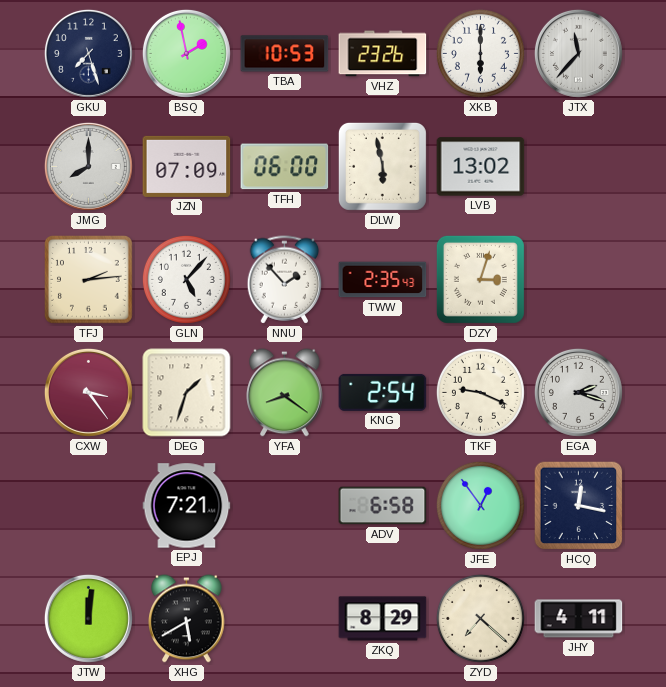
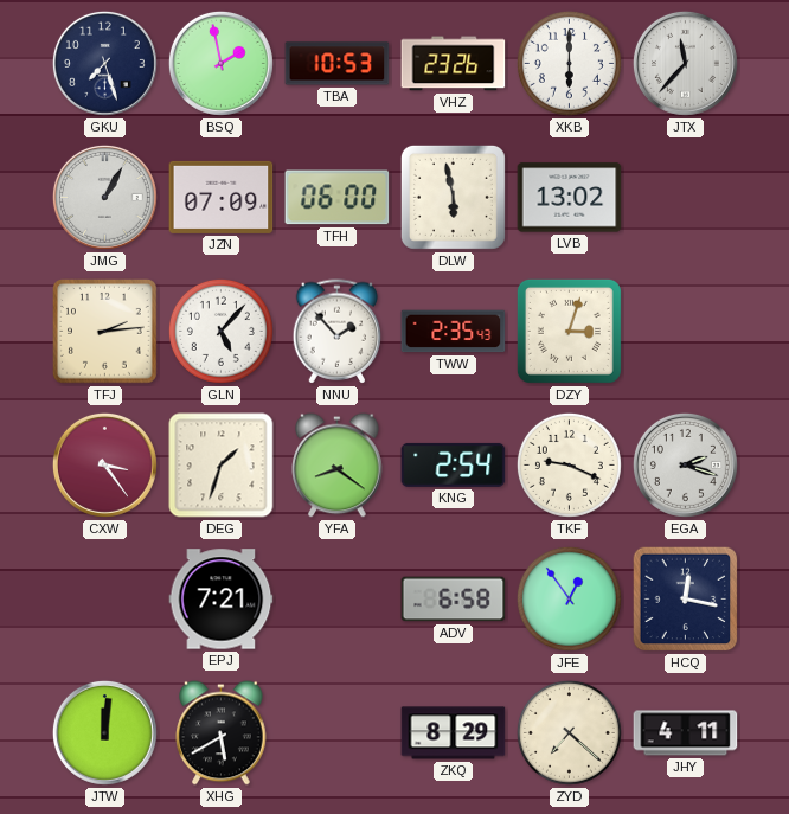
JMG: 8:00 -> 1:05
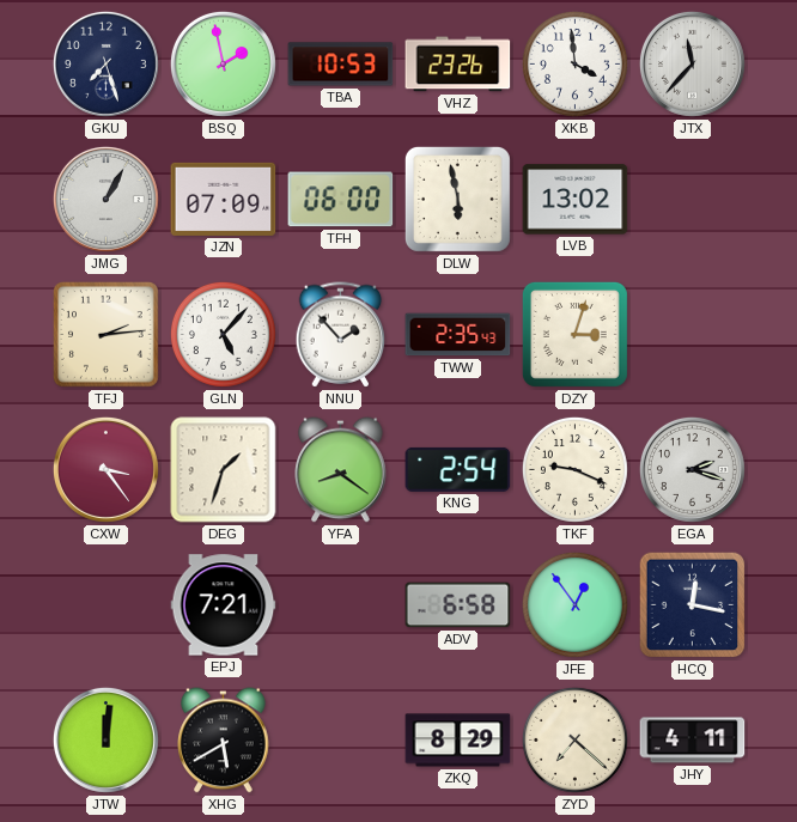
XKB: 6:00 -> 3:59
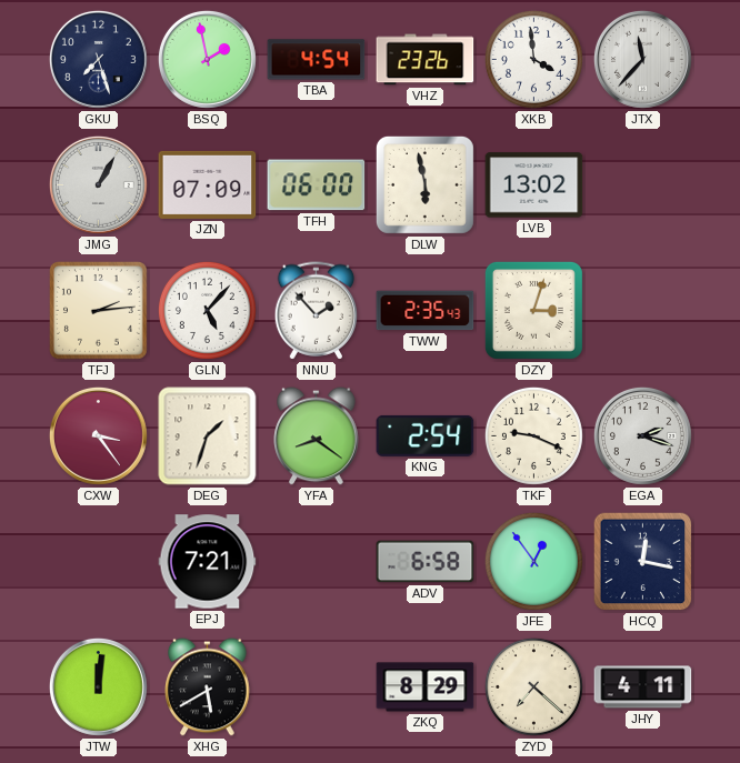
TBA: 10:53 -> 4:54
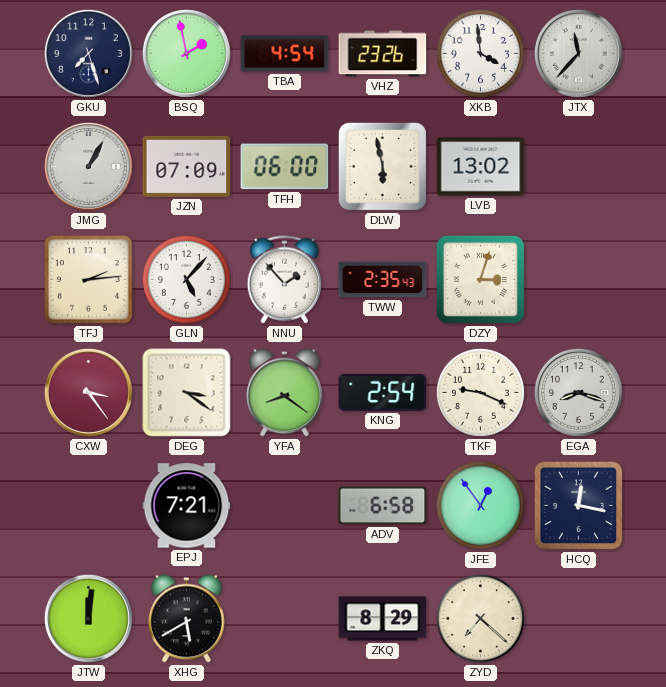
DEG: 1:33 -> 3:21
EGA: 2:18 -> 8:18
JHY: 4:11 -> none
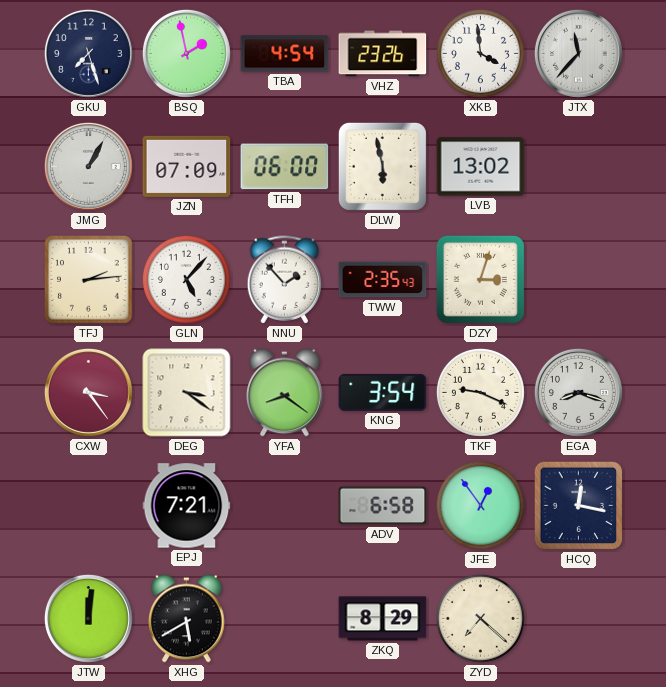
KNG: 2:54 -> 3:54
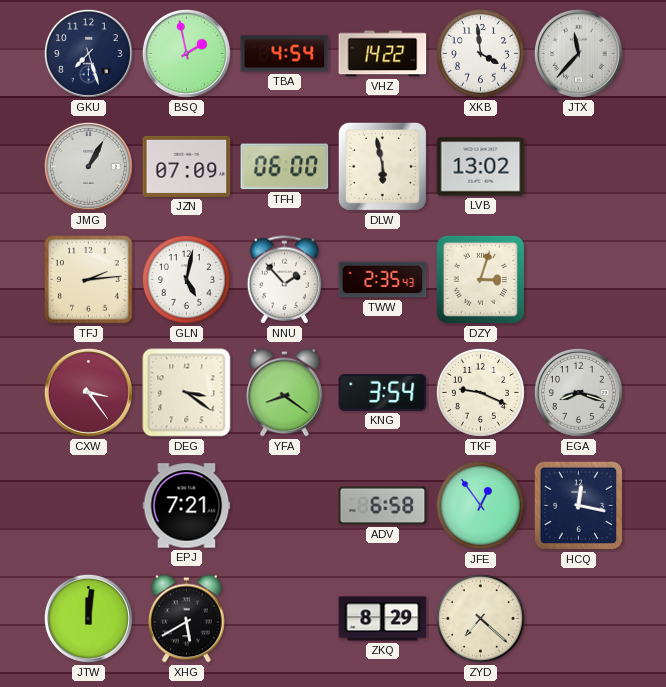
VHZ: 23:26 -> 14:22
GLN: 5:07 -> 5:02
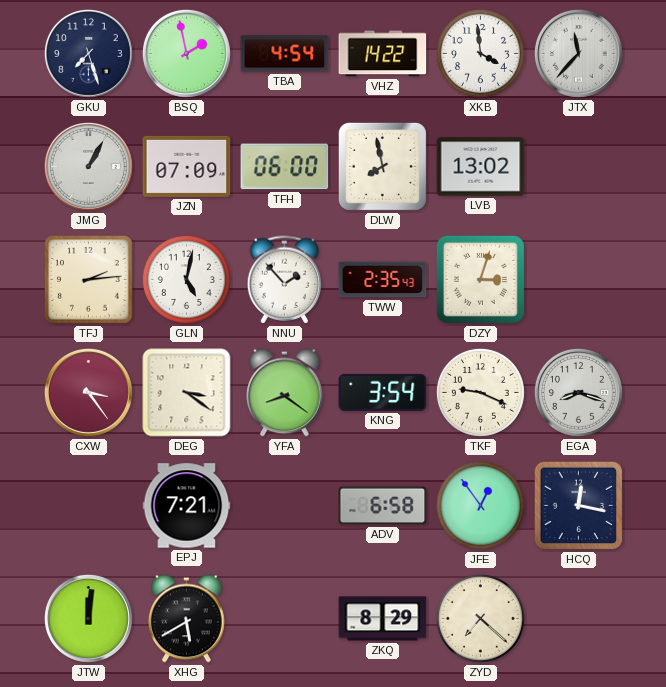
DLW: 5:58 -> 7:58
